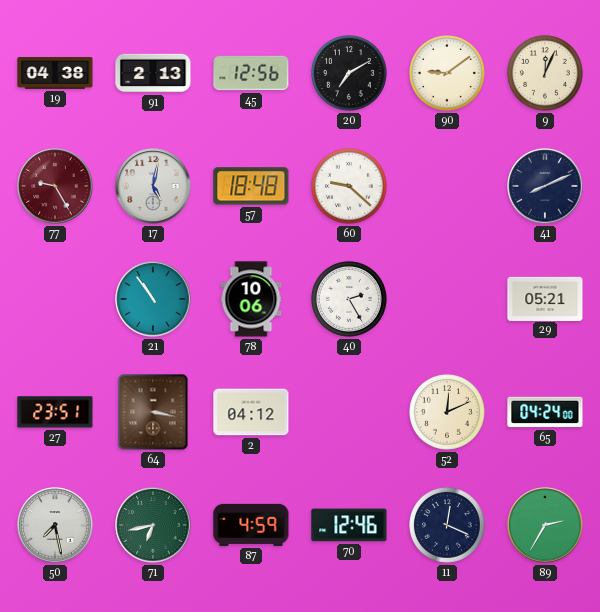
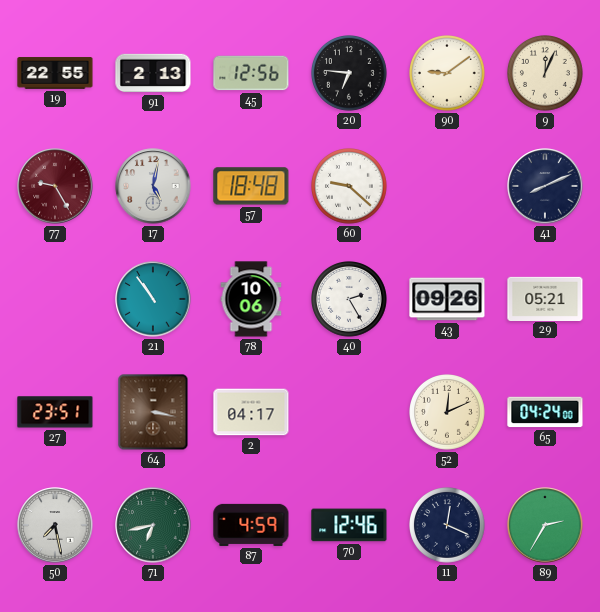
19: 04:38 -> 22:55
20: 7:10 -> 6:46
43: none -> 09:26
2: 04:12 -> 04:17
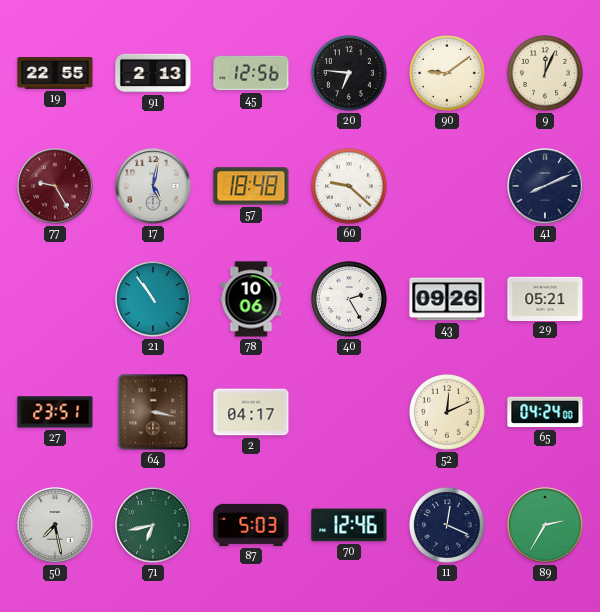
87: 4:59 -> 5:03
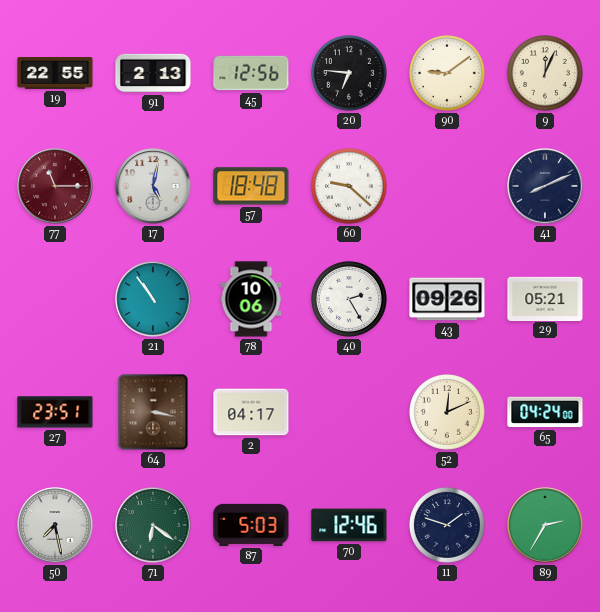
77: 9:25 -> 11:15
71: 6:43 -> 6:21
11: 12:19 -> 1:48
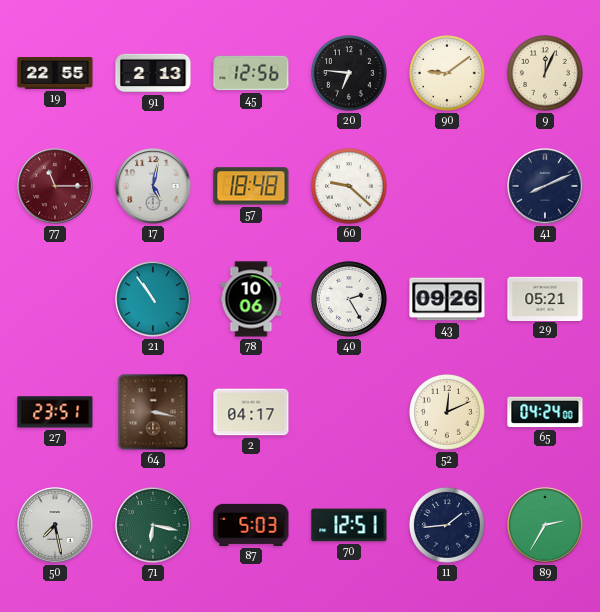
71: 6:21 -> 6:17
70: 12:46 -> 12:51
11: 1:48 -> 1:44
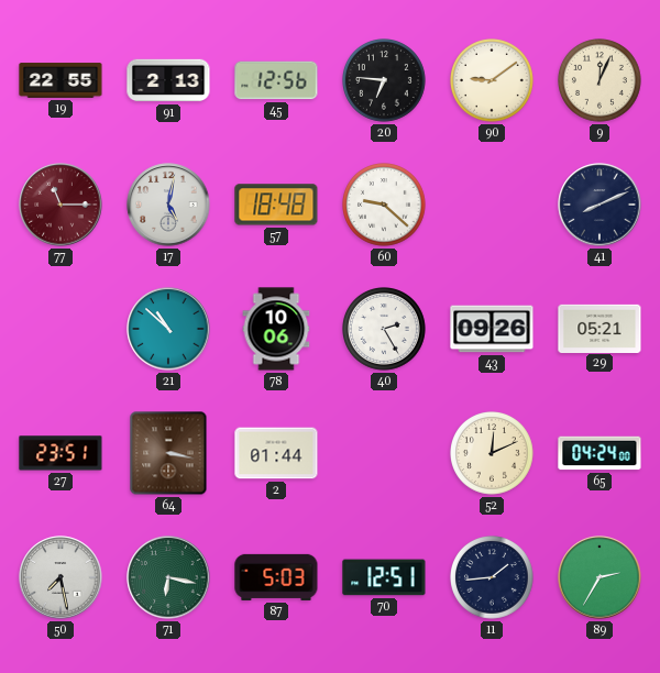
21: 10:54 -> 10:52
2: 04:17 -> 01:44
